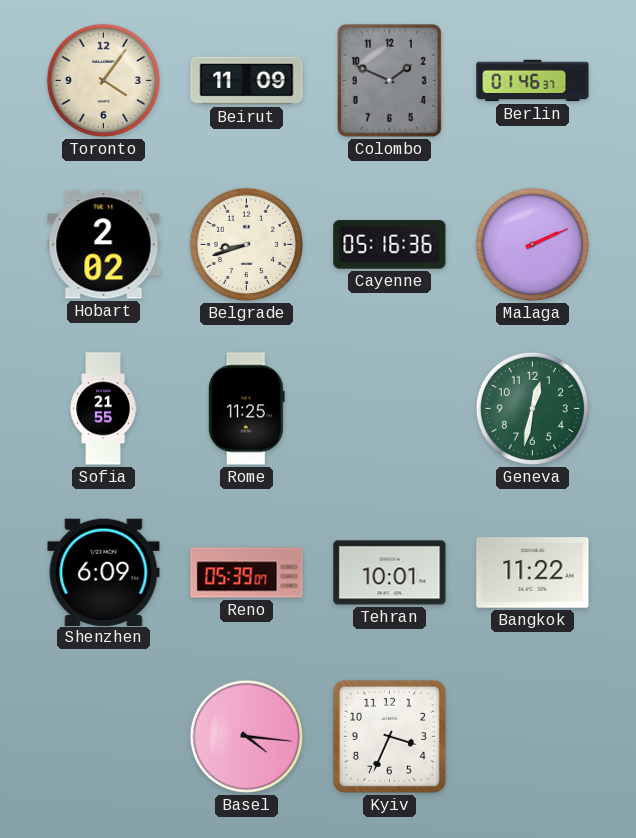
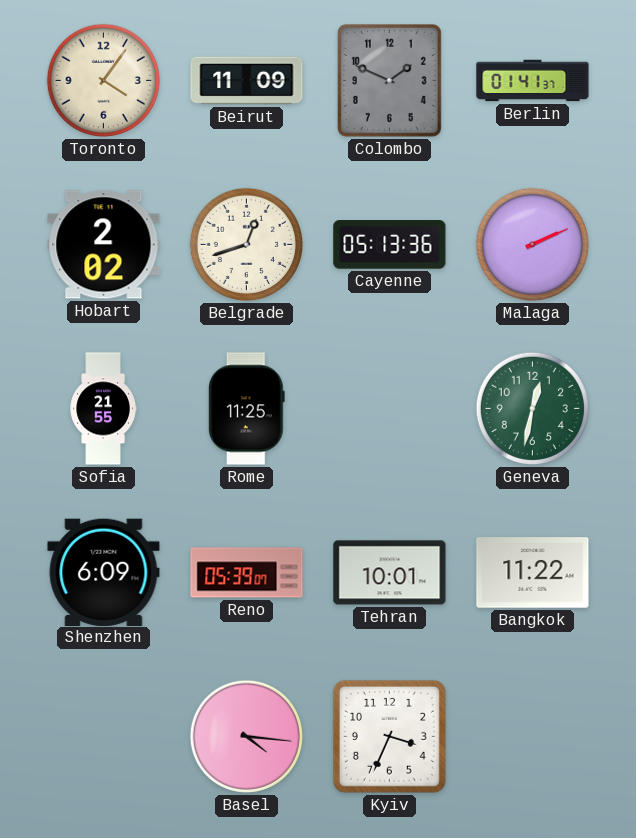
Berlin: 01:46 -> 01:41
Belgrade: 8:42 -> 12:42
Cayenne: 05:16 -> 05:13
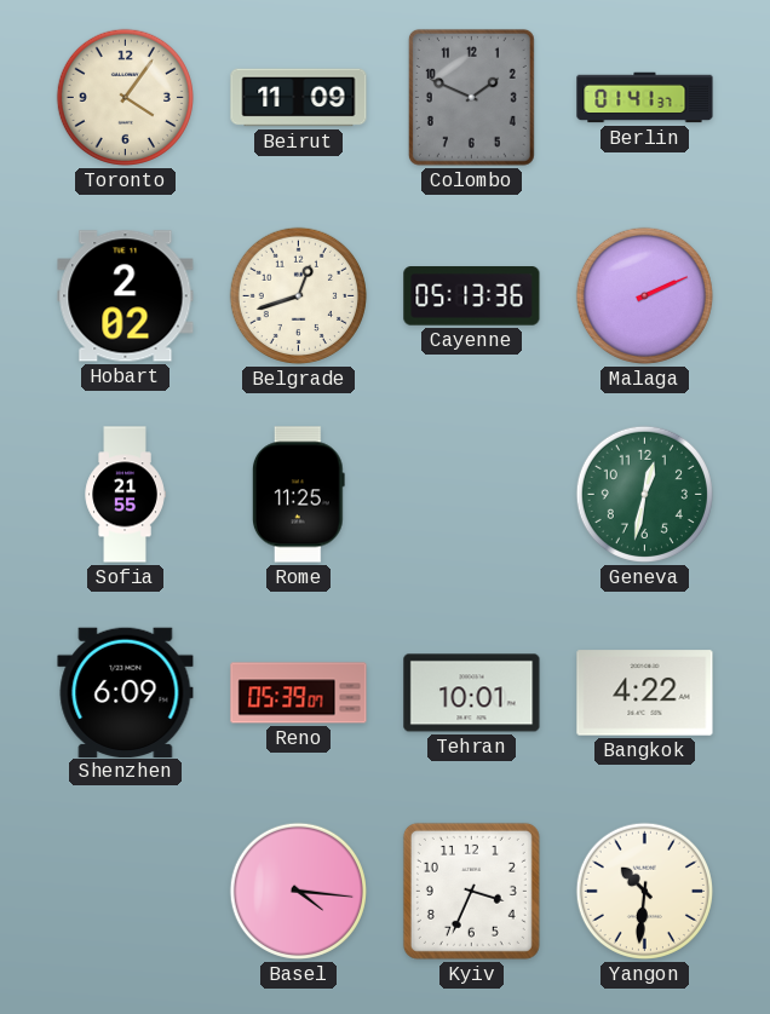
Bangkok: 11:22 -> 4:22
Yangon: none -> 10:31
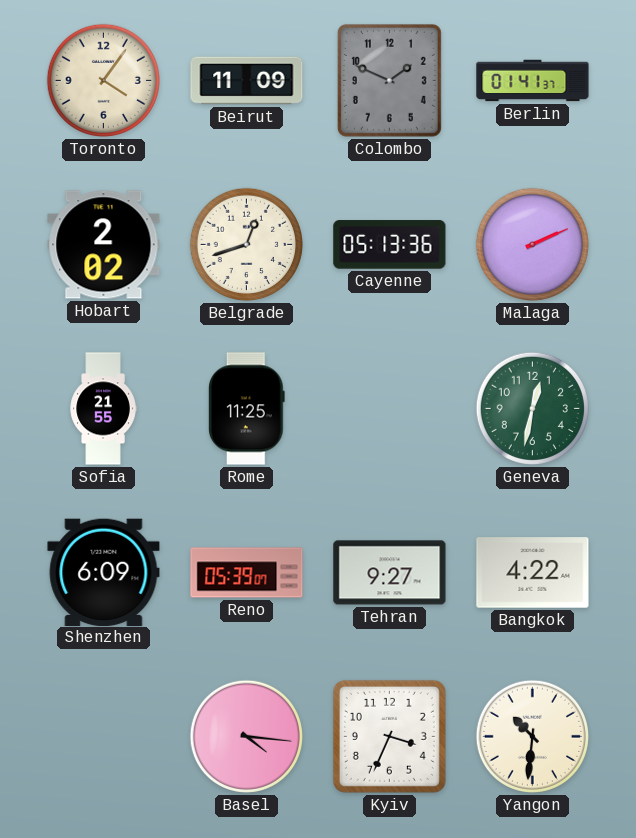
Tehran: 10:01 -> 9:27
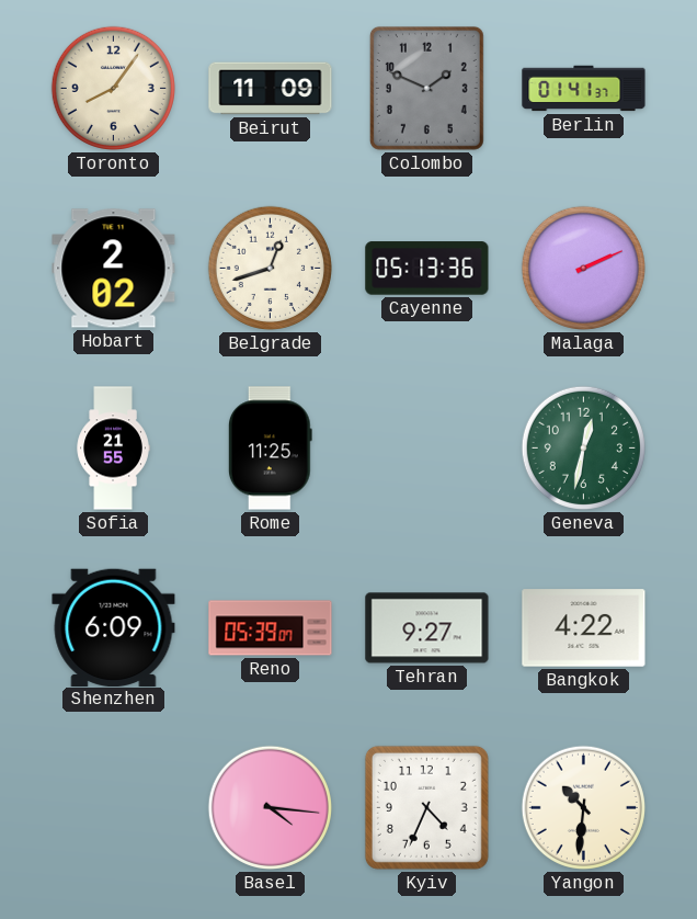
Toronto: 4:06 -> 8:06
Kyiv: 3:34 -> 4:34
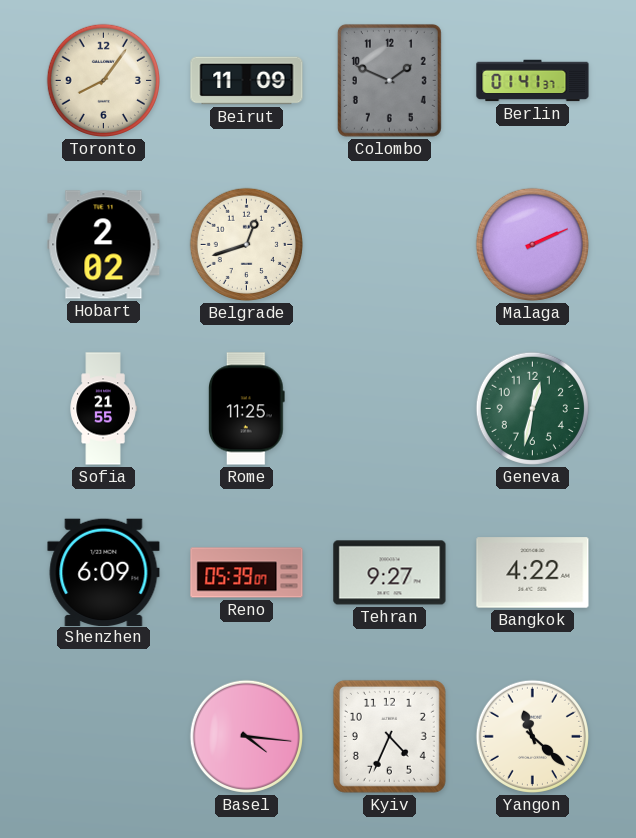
Cayenne: 05:13 -> none
Yangon: 10:31 -> 11:22
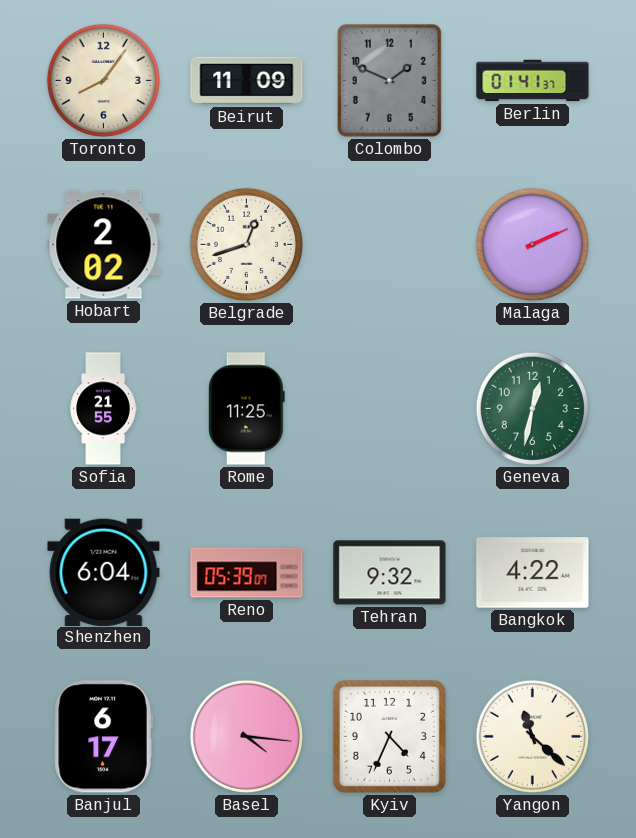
Shenzhen: 6:09 -> 6:04
Tehran: 9:27 -> 9:32
Banjul: none -> 6:17
